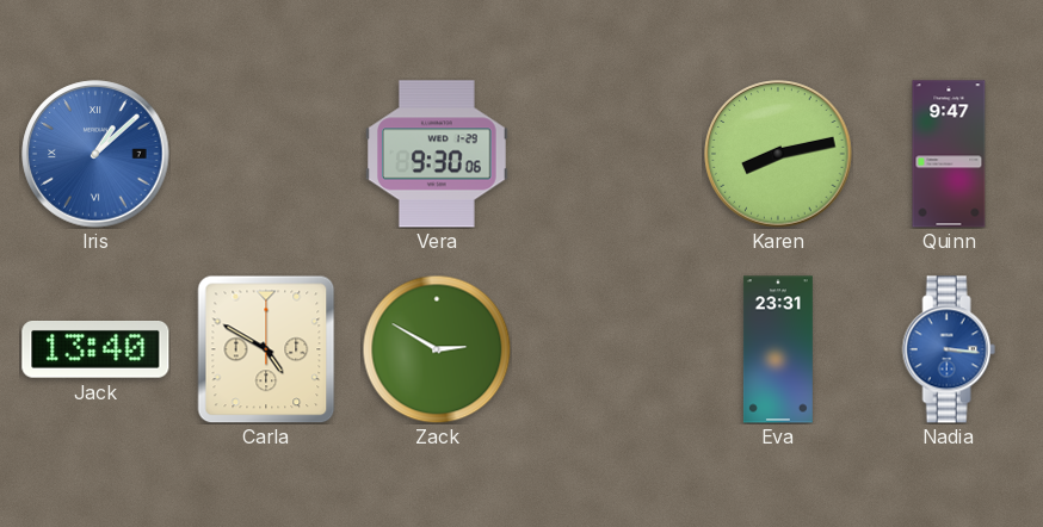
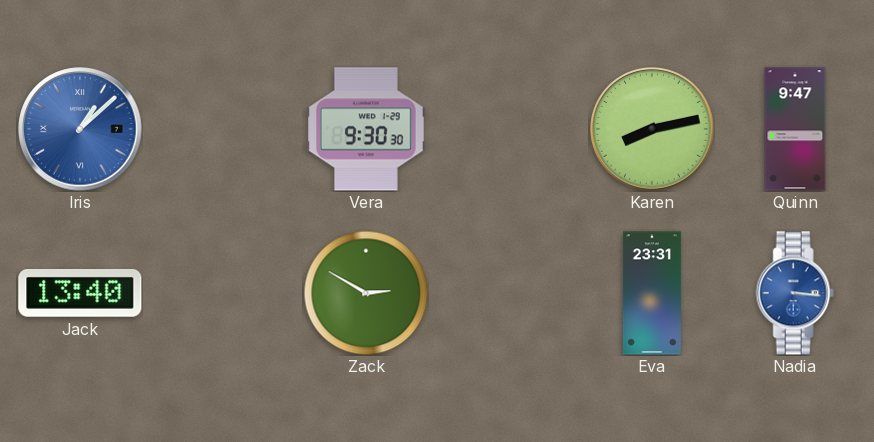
Vera: 9:30:06 -> 9:30:30
Carla: 4:50 -> none
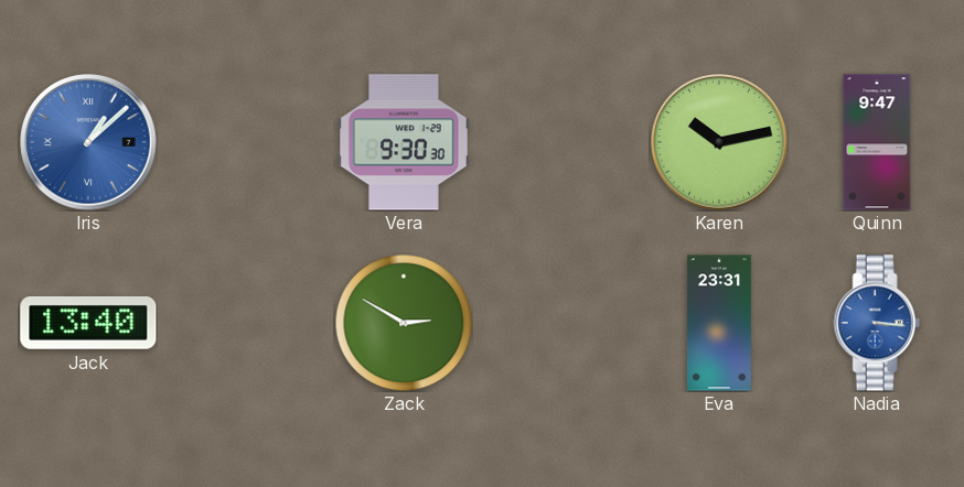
Karen: 8:13 -> 10:13
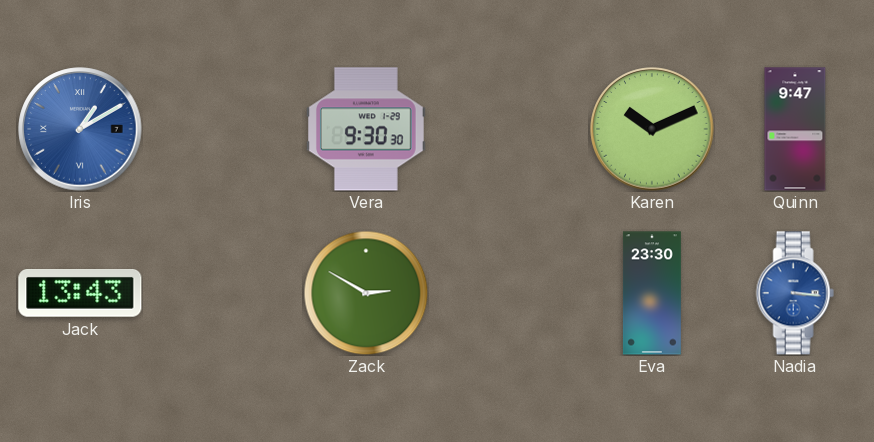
Iris: 1:08 -> 1:10
Karen: 10:13 -> 10:11
Jack: 13:40 -> 13:43
Eva: 23:31 -> 23:30
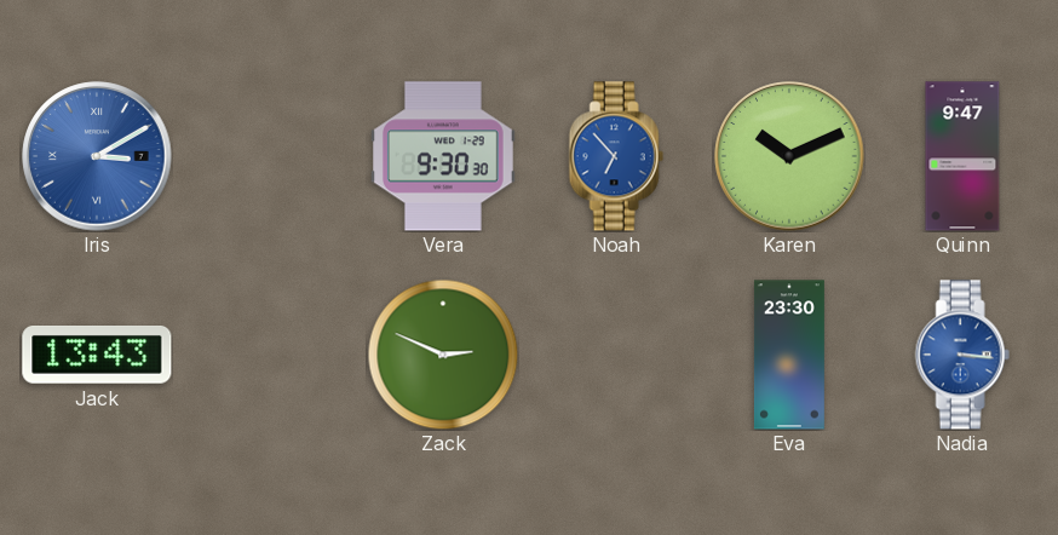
Iris: 1:10 -> 3:10
Noah: none -> 6:53
Zack: 2:50 -> 2:49
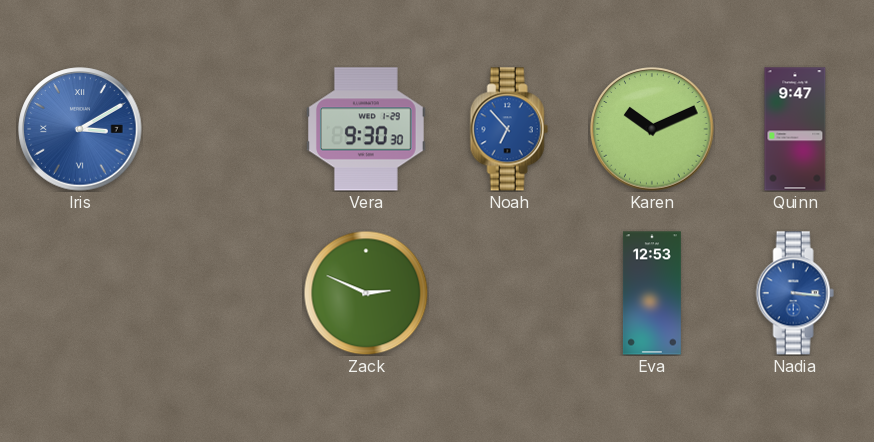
Jack: 13:43 -> none
Eva: 23:30 -> 12:53
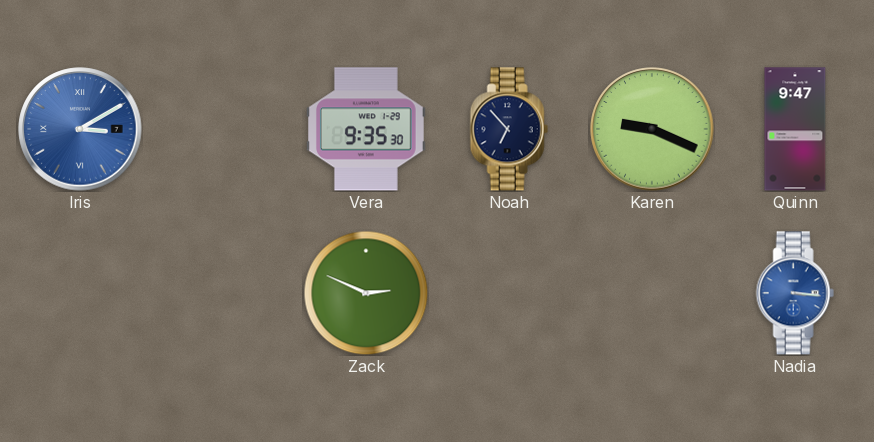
Vera: 9:30 -> 9:35
Noah dial: blue -> navy
Karen: 10:11 -> 9:19
Eva: 12:53 -> none
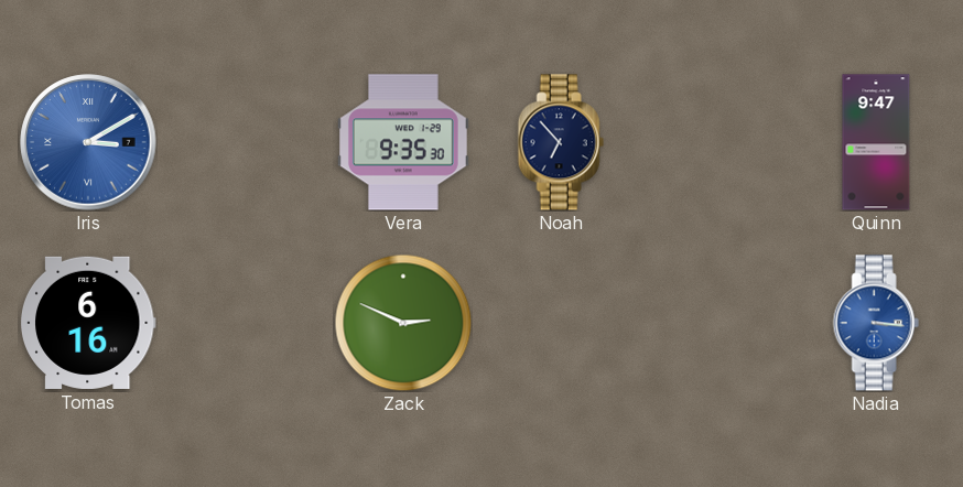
Karen: 9:19 -> none
Tomas: none -> 6:16
